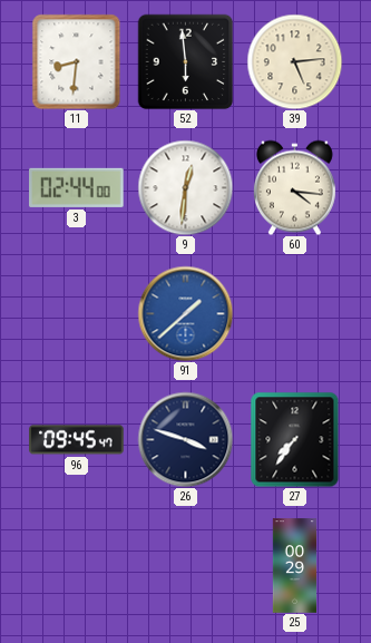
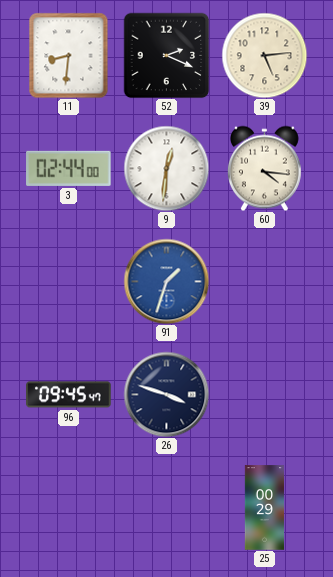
52: 5:59 -> 2:19
91: 1:38 -> 1:33
27: 7:36 -> none
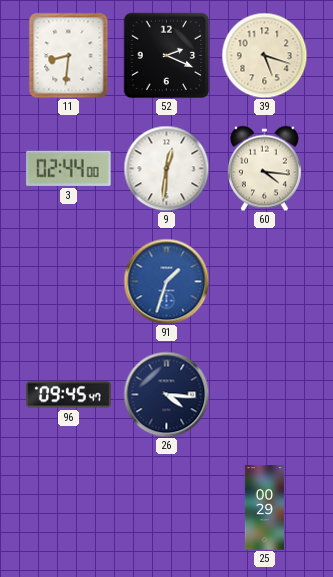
39: 5:14 -> 5:18
26: 3:48 -> 4:16
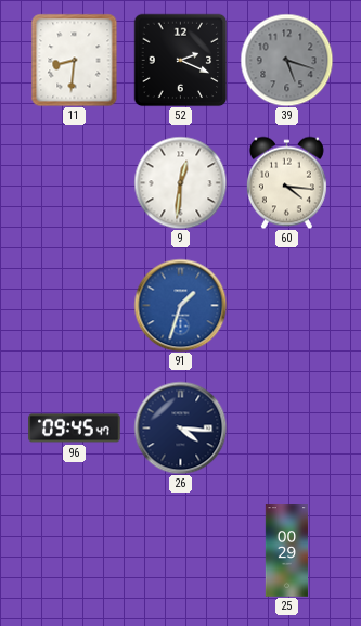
39 dial: cream -> grey
3: 02:44 -> none
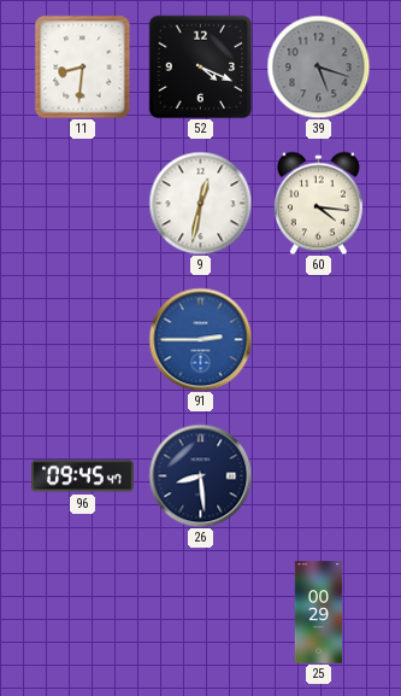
52: 2:19 -> 4:19
9: 12:31 -> 12:32
91: 1:33 -> 2:45
26: 4:16 -> 8:29
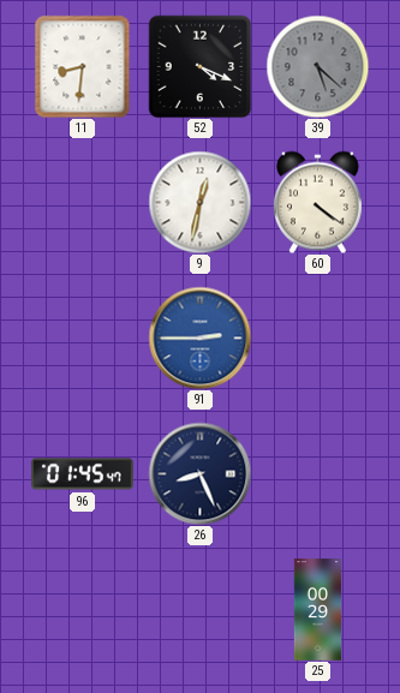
39: 5:18 -> 5:22
60: 4:16 -> 4:21
96: 09:45 -> 01:45
26: 8:29 -> 8:26
